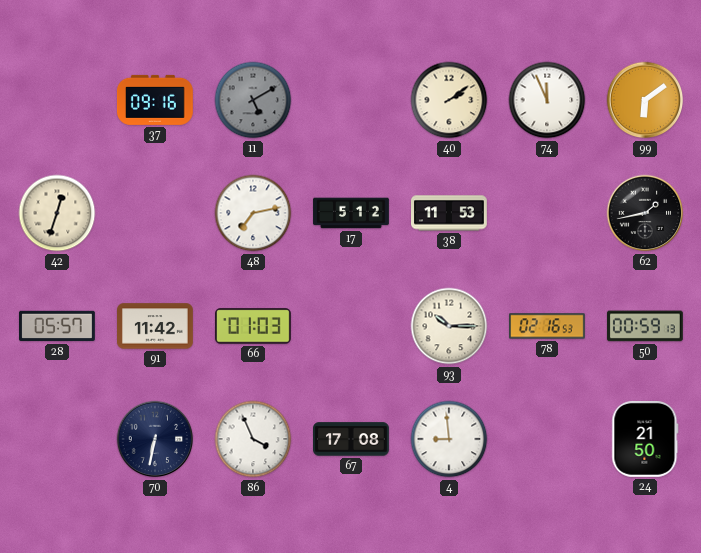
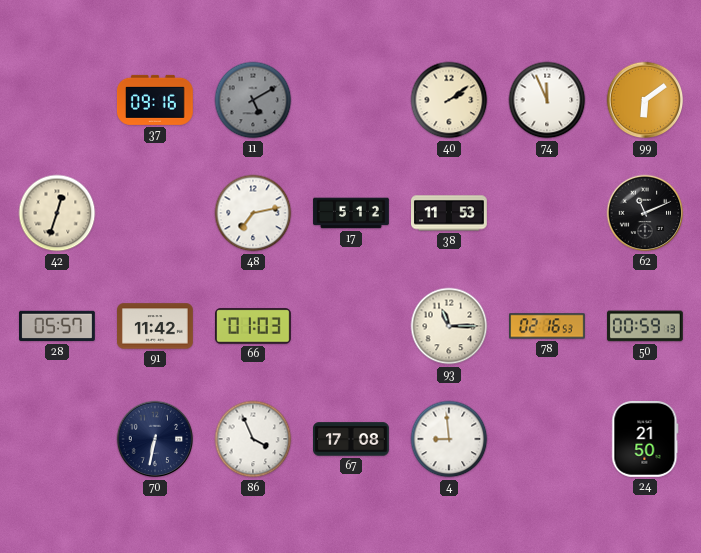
62: 1:43 -> 11:11
93: 10:15 -> 11:15
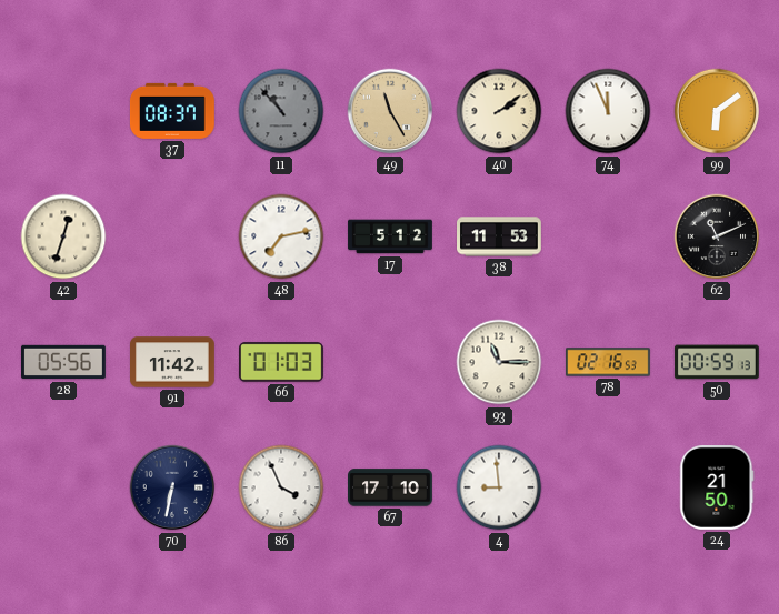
37: 09:16 -> 08:37
11: 5:10 -> 10:53
49: none -> 11:25
28: 05:57 -> 05:56
67: 17:08 -> 17:10
